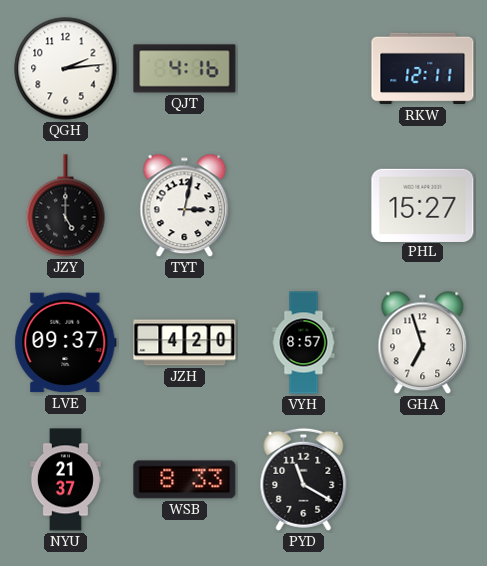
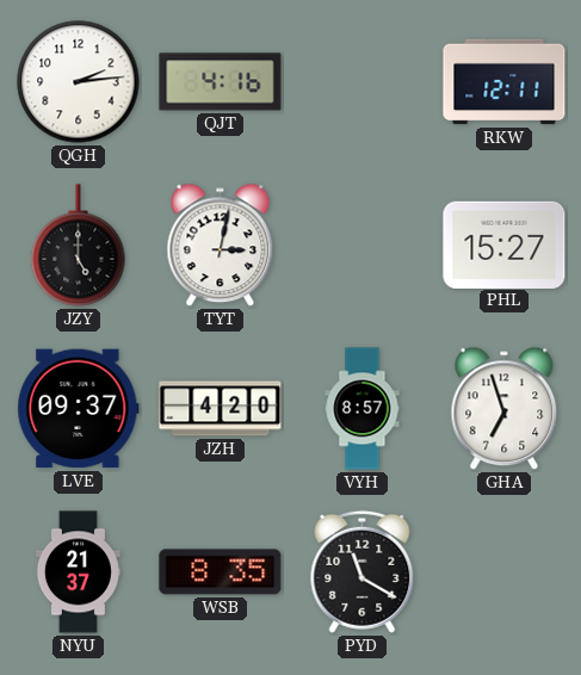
WSB: 8:33 -> 8:35
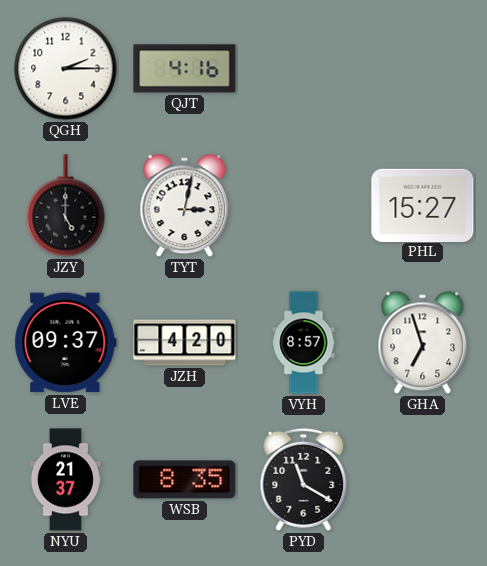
QGH: 2:14 -> 2:15
RKW: 12:11 -> none
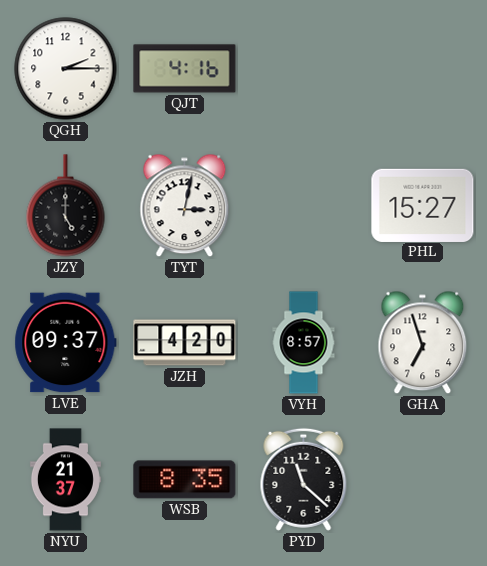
PYD: 11:20 -> 11:22
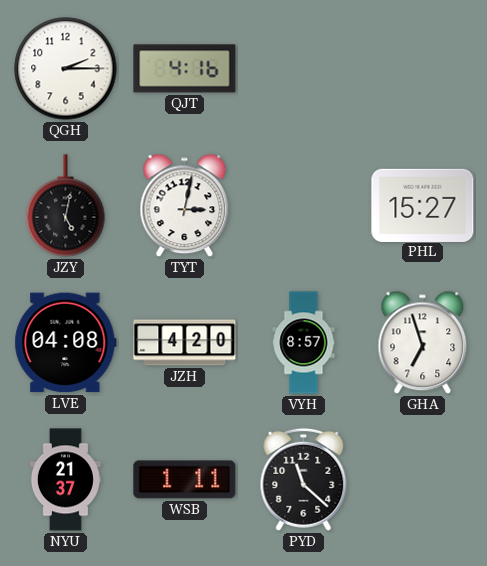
JZY: 5:00 -> 5:02
LVE: 09:37 -> 04:08
WSB: 8:35 -> 1:11
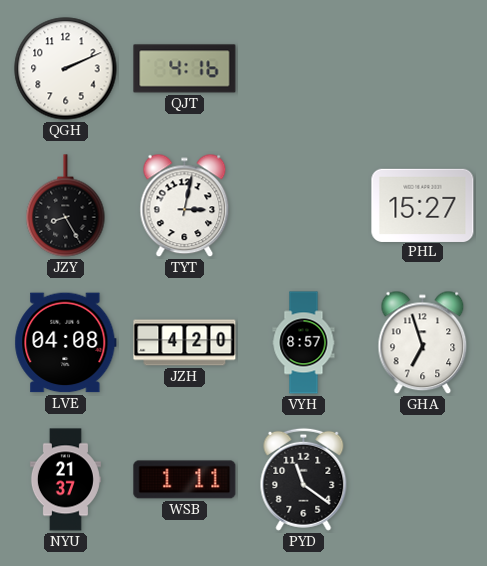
QGH: 2:15 -> 2:11
JZY: 5:02 -> 8:25
PYD: 11:22 -> 11:21
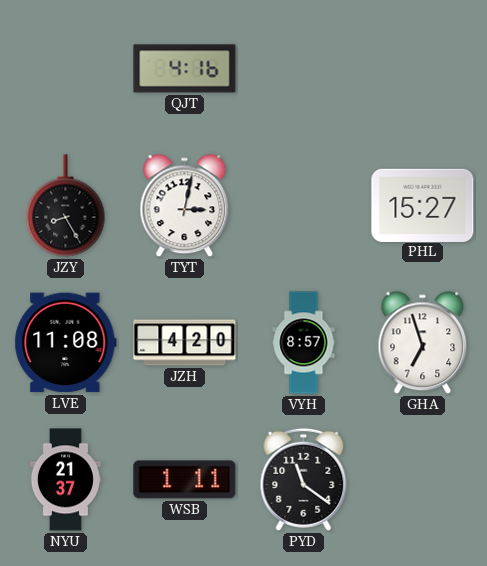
QGH: 2:11 -> none
LVE: 04:08 -> 11:08
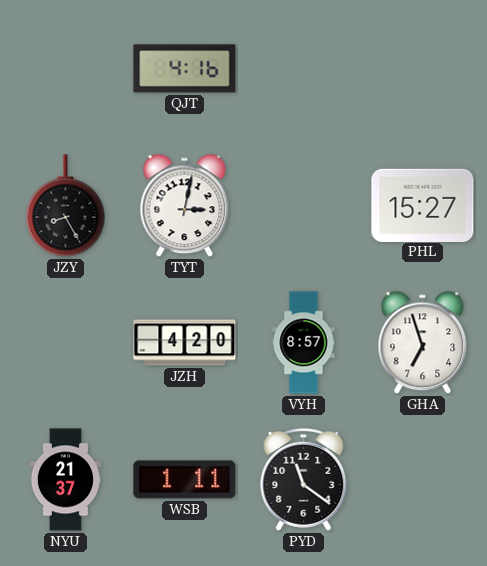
LVE: 11:08 -> none
